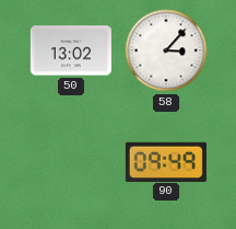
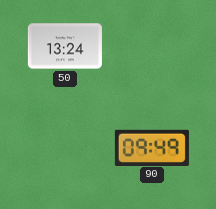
50: 13:02 -> 13:24
58: 3:07 -> none
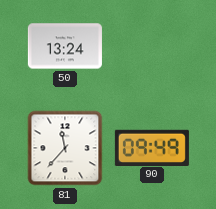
81: none -> 11:37
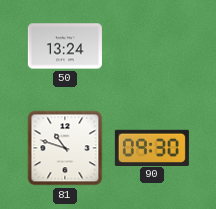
81: 11:37 -> 10:48
90: 09:49 -> 09:30
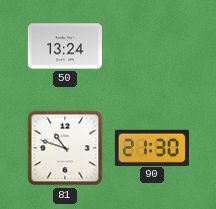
90: 09:30 -> 21:30
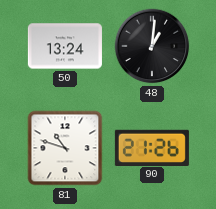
48: none -> 1:01
90: 21:30 -> 21:26
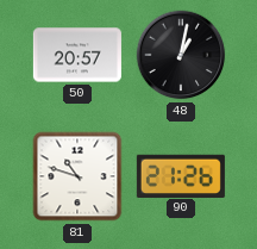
50: 13:24 -> 20:57
48: 1:01 -> 1:02
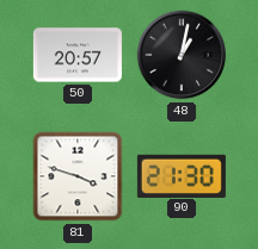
81: 10:48 -> 3:48
90: 21:26 -> 21:30
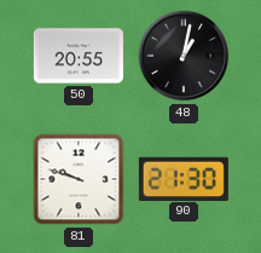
50: 20:57 -> 20:55
81: 3:48 -> 9:48
